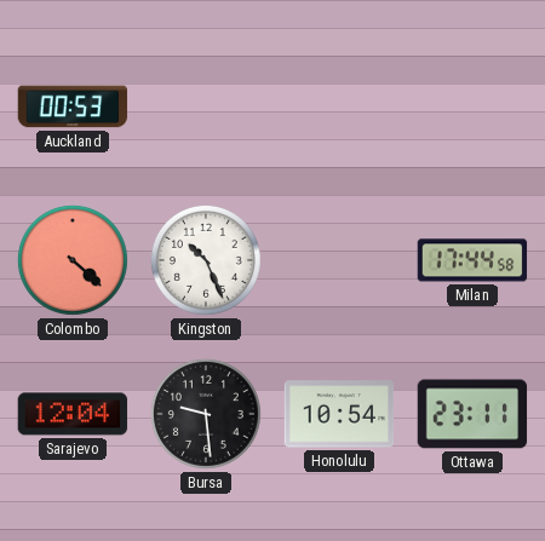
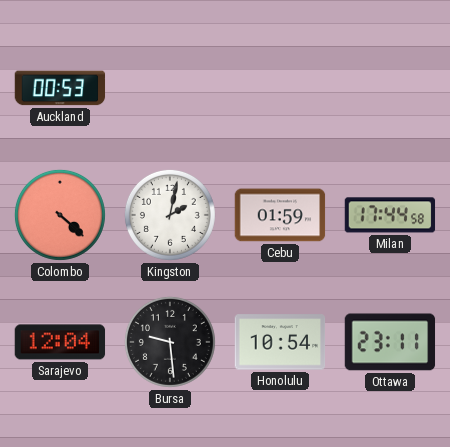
Kingston: 10:26 -> 2:02
Cebu: none -> 01:59
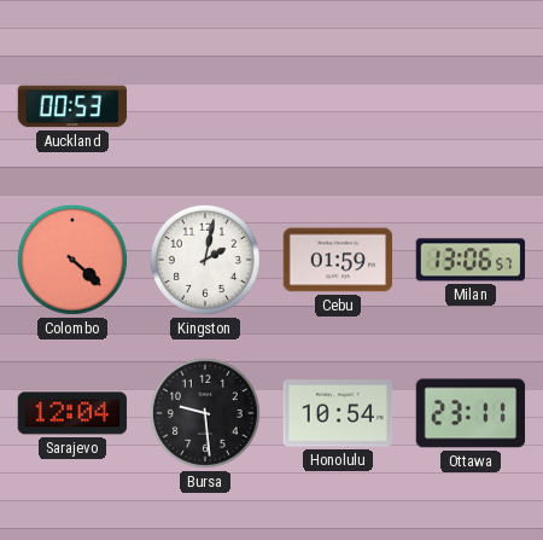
Milan: 17:44 -> 13:06
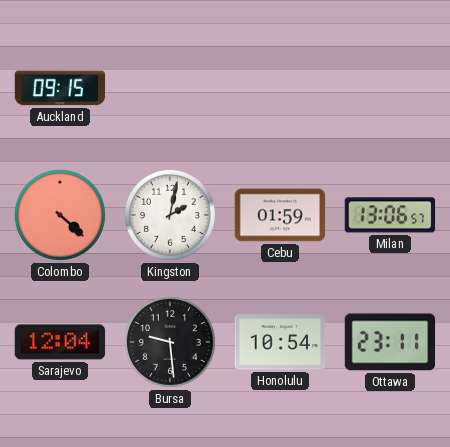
Auckland: 00:53 -> 09:15
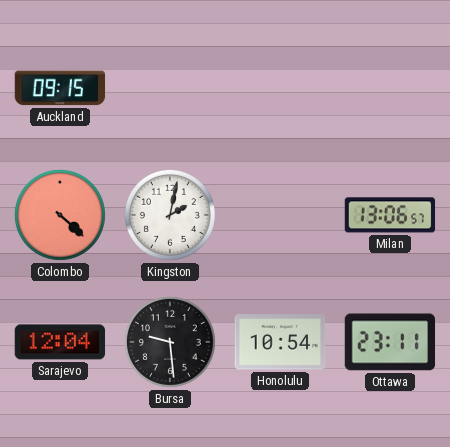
Cebu: 01:59 -> none
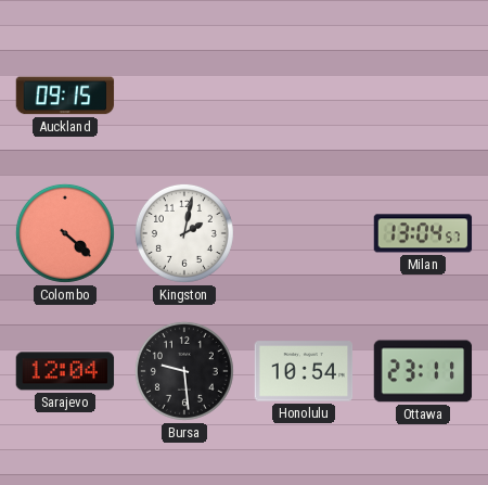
Milan: 13:06 -> 13:04
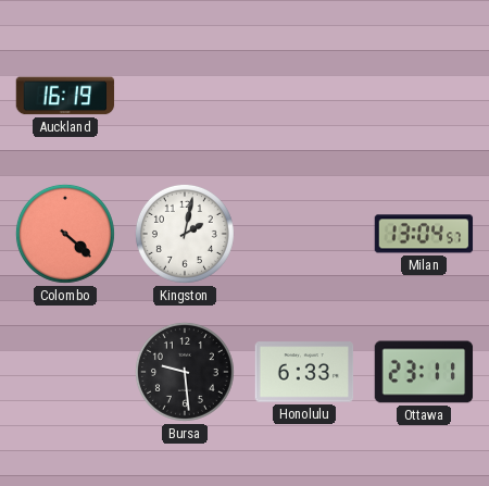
Auckland: 09:15 -> 16:19
Sarajevo: 12:04 -> none
Honolulu: 10:54 -> 6:33
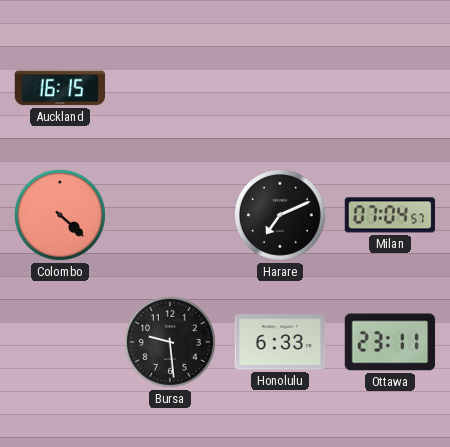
Auckland: 16:19 -> 16:15
Kingston: 2:02 -> none
Harare: none -> 7:11
Milan: 13:04 -> 07:04
